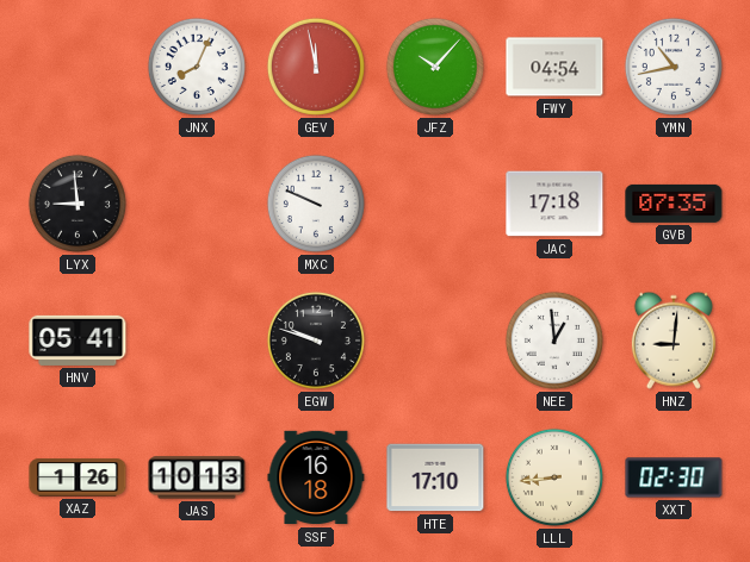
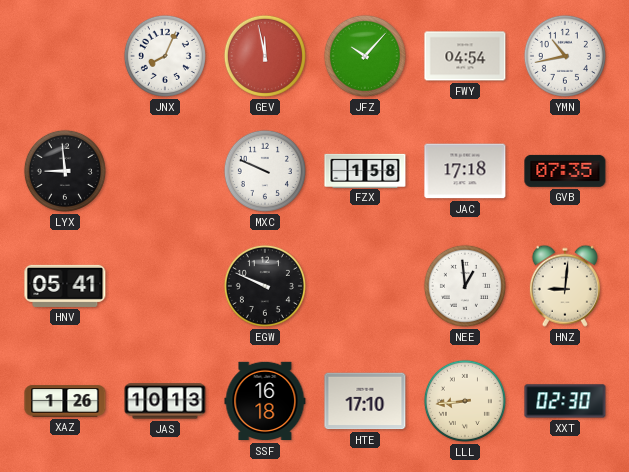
FZX: none -> 1:58
EGW: 9:48 -> 9:49
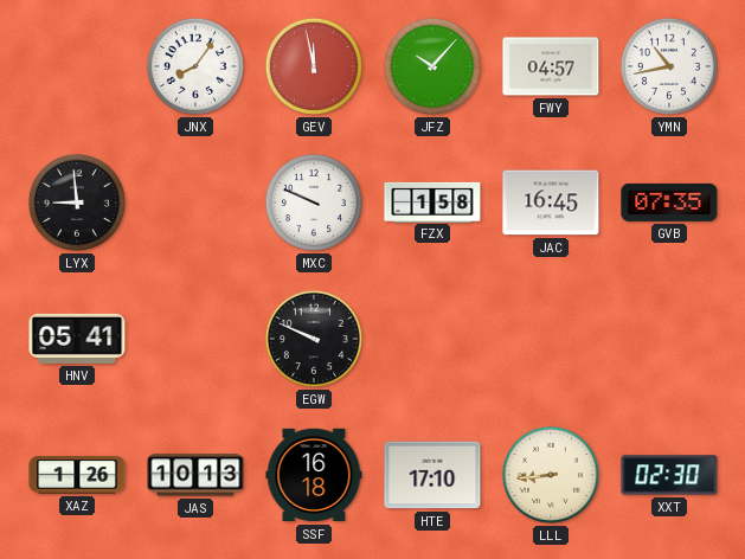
JNX: 8:04 -> 8:06
FWY: 04:54 -> 04:57
JAC: 17:18 -> 16:45
NEE: 12:59 -> none
HNZ: 9:01 -> none
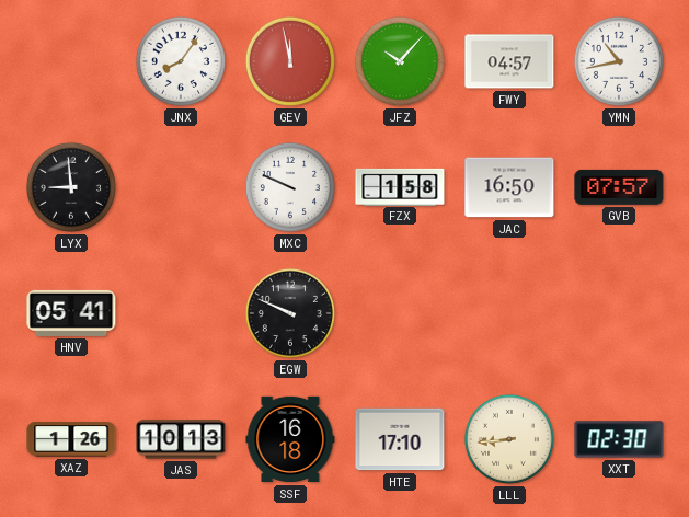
JAC: 16:45 -> 16:50
GVB: 07:35 -> 07:57
